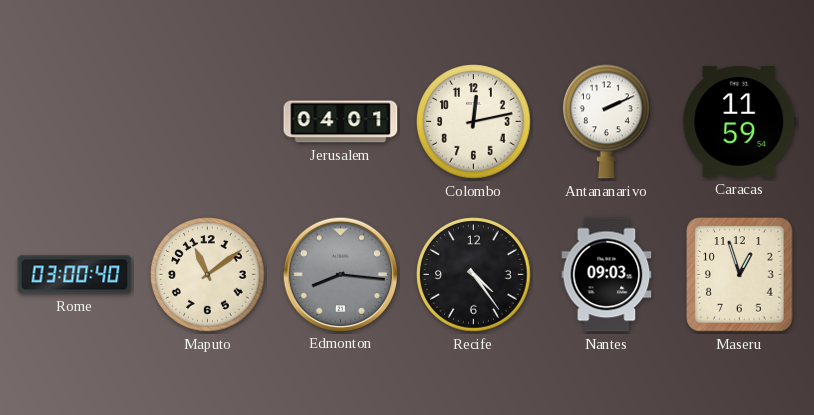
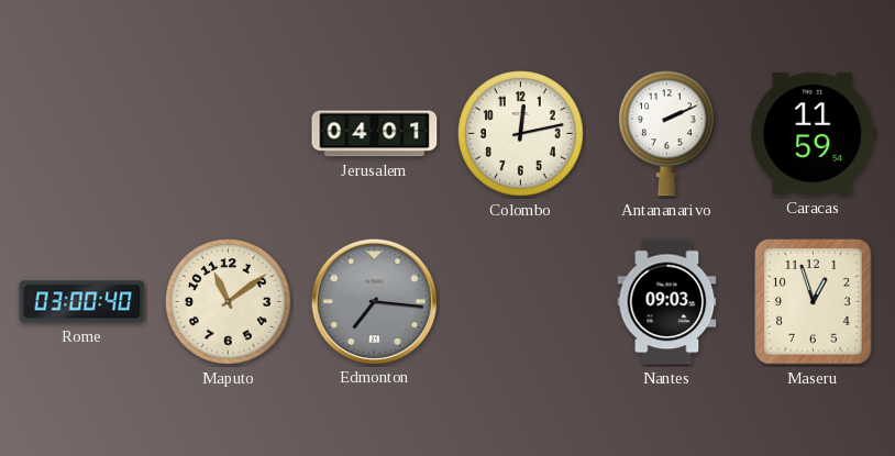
Edmonton: 8:16 -> 7:16
Recife: 4:24 -> none
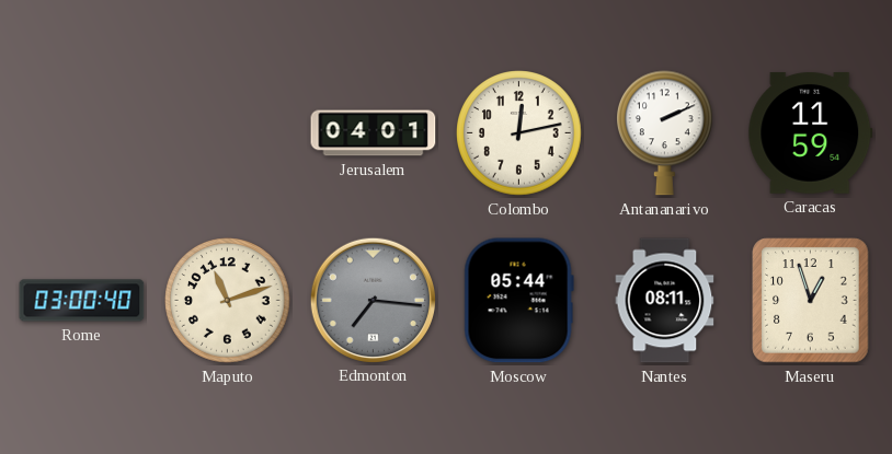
Maputo: 11:09 -> 11:12
Moscow: none -> 05:44
Nantes: 09:03 -> 08:11
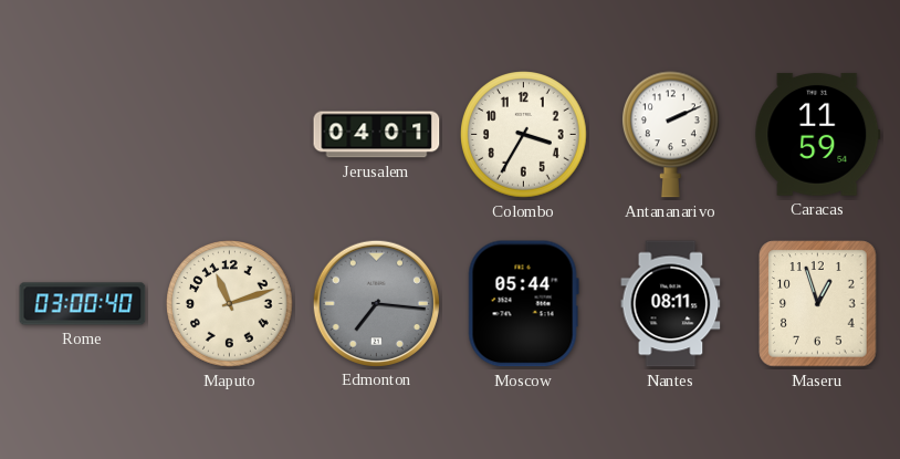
Colombo: 12:13 -> 3:35
